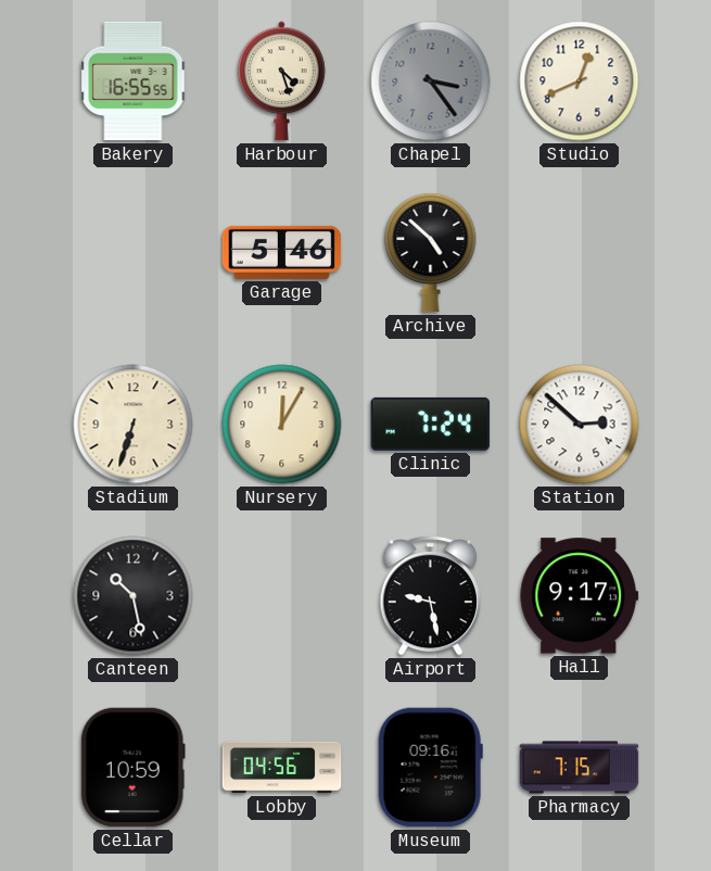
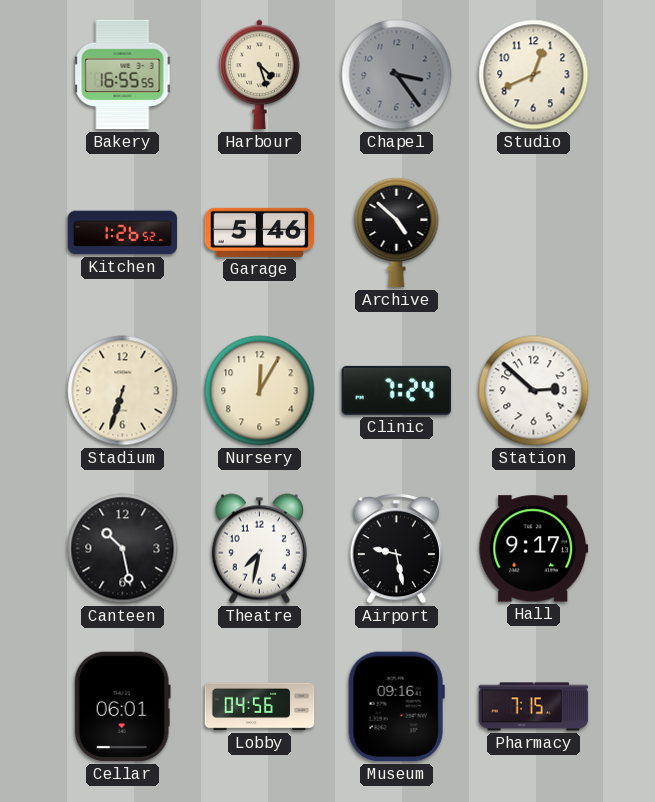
Kitchen: none -> 1:26
Theatre: none -> 7:32
Cellar: 10:59 -> 06:01
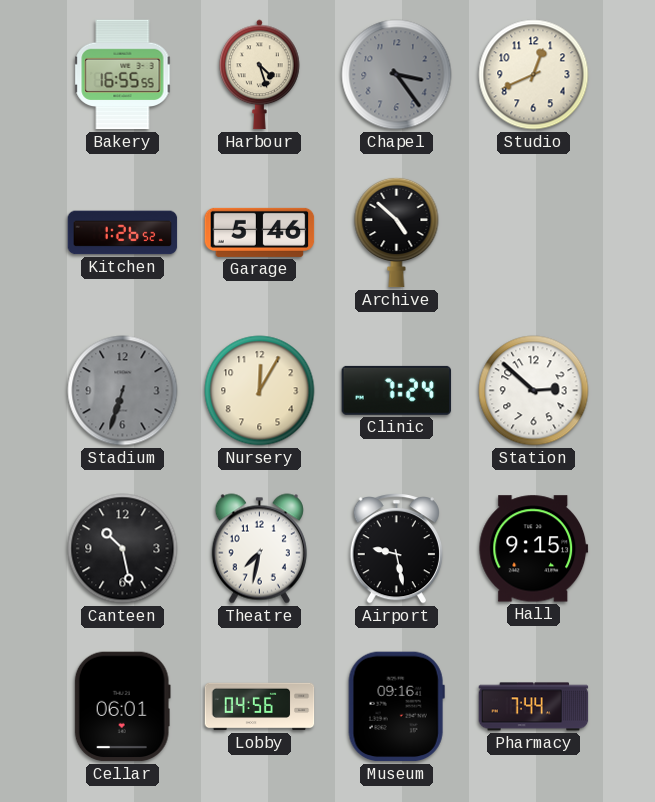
Stadium dial: cream -> grey
Hall: 9:17 -> 9:15
Pharmacy: 7:15 -> 7:44
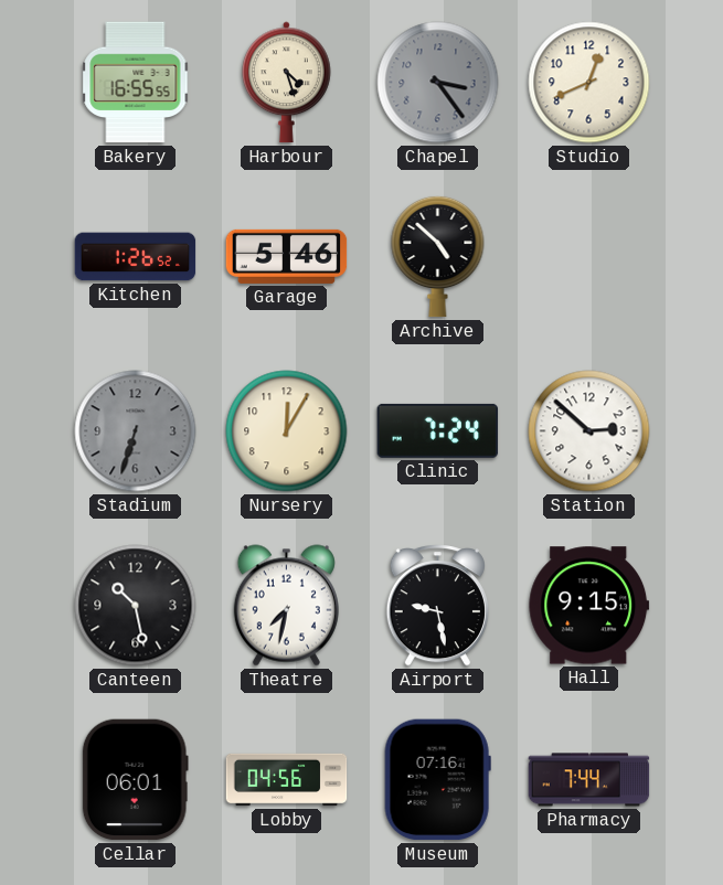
Museum: 09:16 -> 07:16
